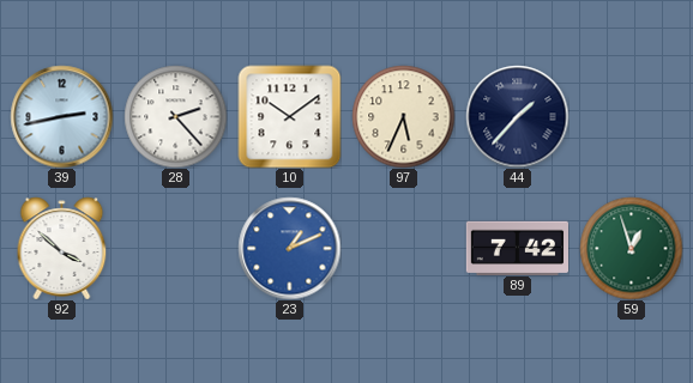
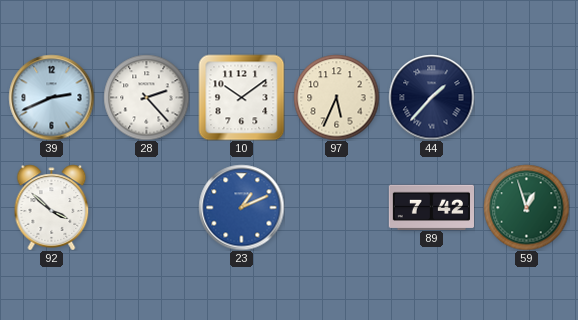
39: 2:43 -> 2:41
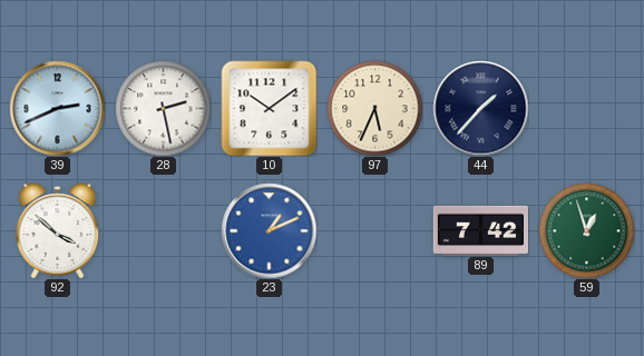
28: 2:23 -> 2:28
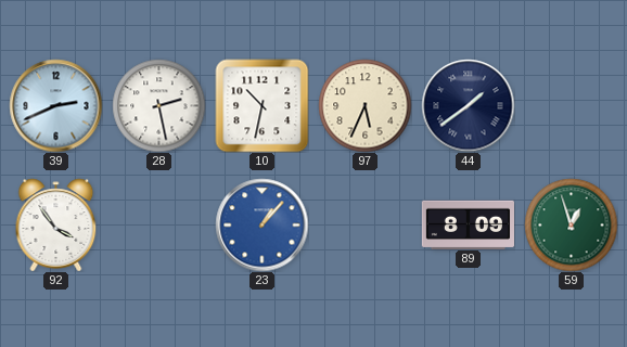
10: 10:09 -> 10:32
44: 1:37 -> 1:39
92: 3:52 -> 3:54
23: 1:11 -> 1:07
89: 7:42 -> 8:09
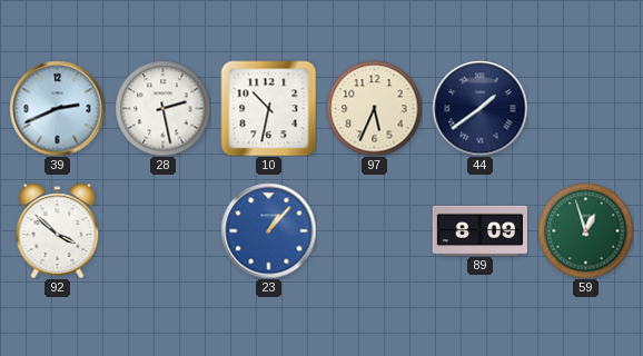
92: 3:54 -> 3:52
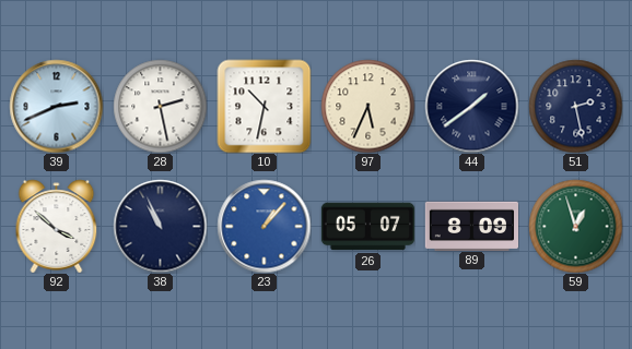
51: none -> 2:28
38: none -> 10:56
26: none -> 05:07
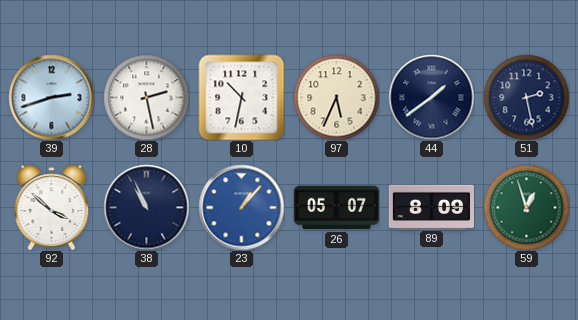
39: 2:41 -> 2:42
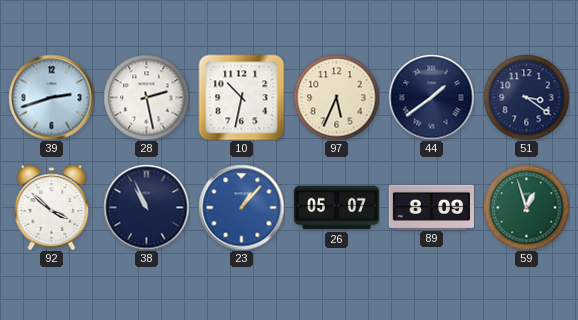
51: 2:28 -> 3:21
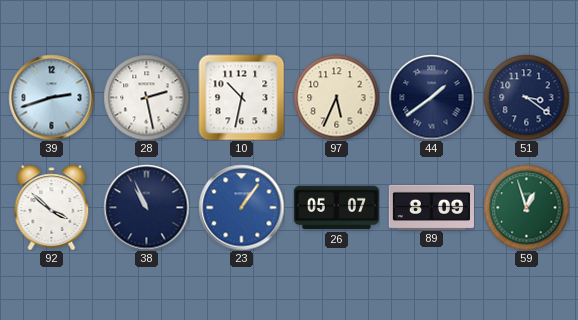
23: 1:07 -> 1:06
